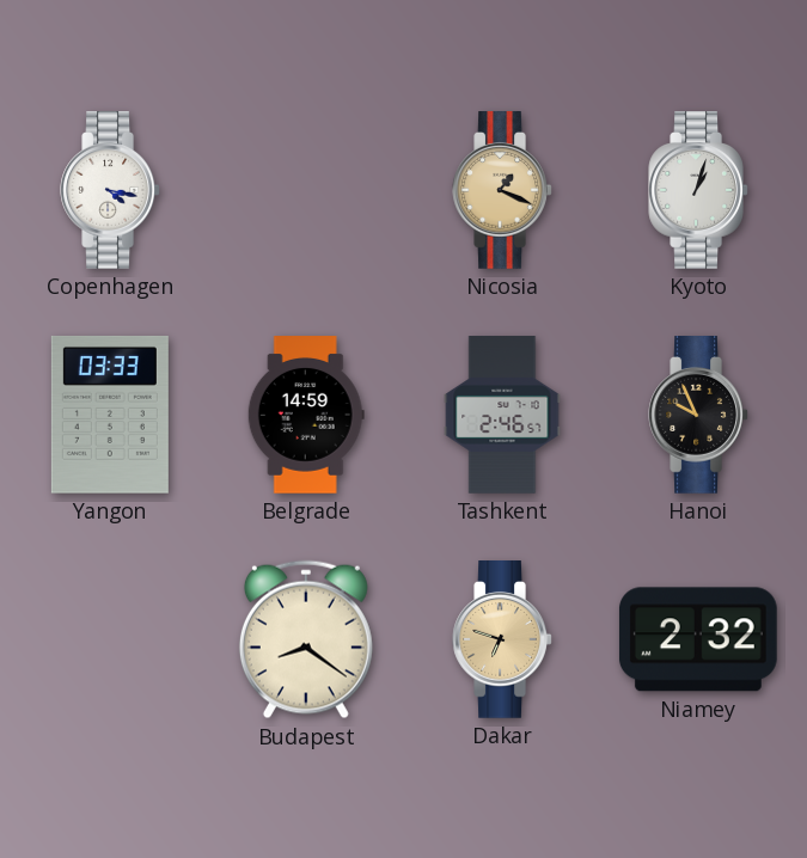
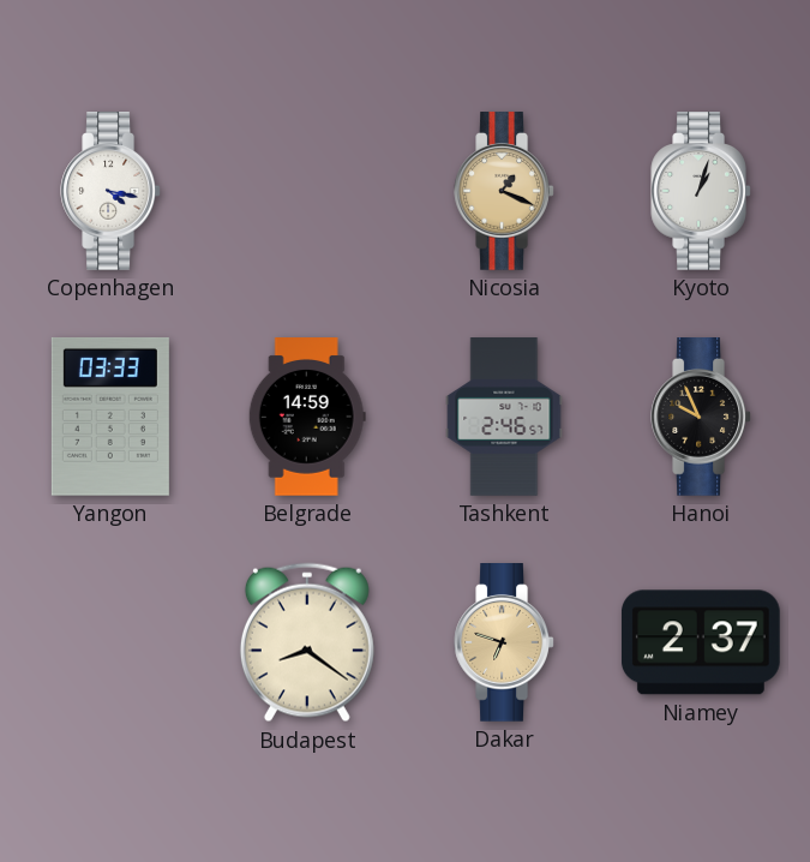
Niamey: 2:32 -> 2:37
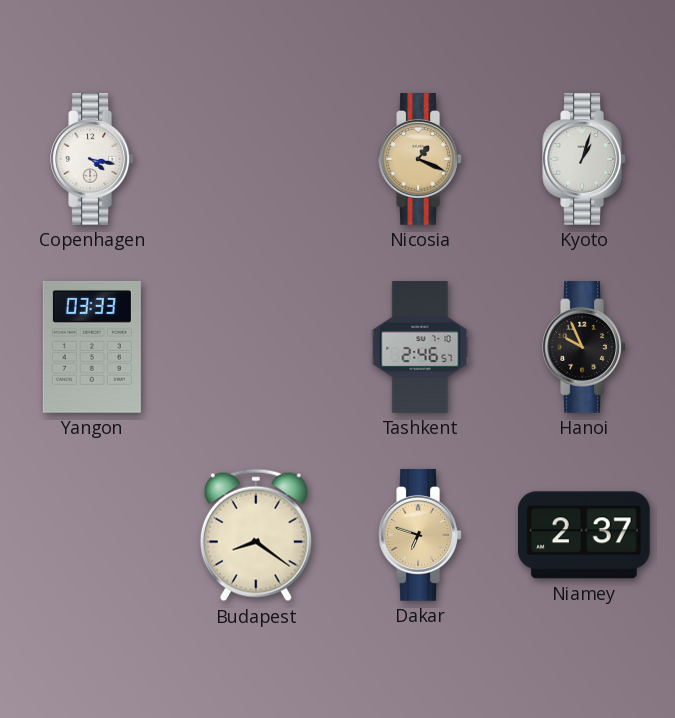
Belgrade: 14:59 -> none
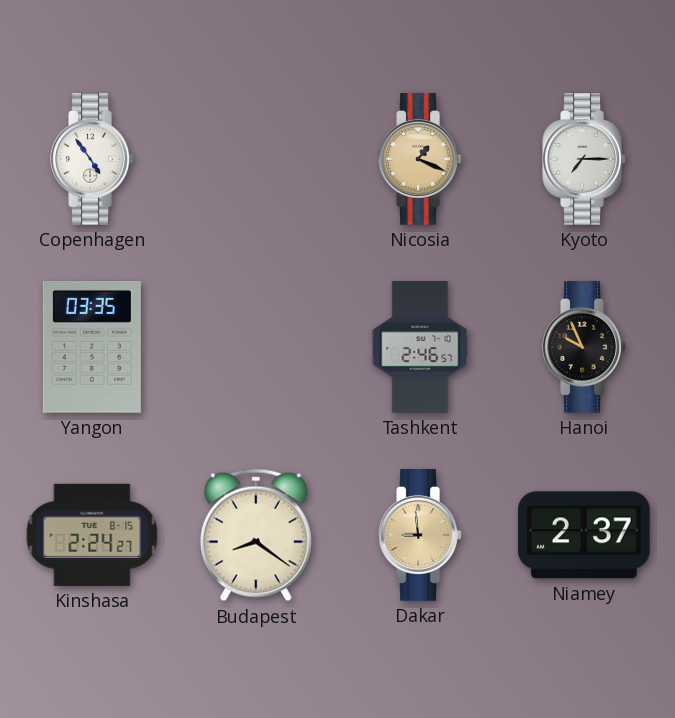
Copenhagen: 4:17 -> 4:54
Kyoto: 1:03 -> 7:15
Yangon: 03:33 -> 03:35
Kinshasa: none -> 2:24
Dakar: 6:48 -> 8:59
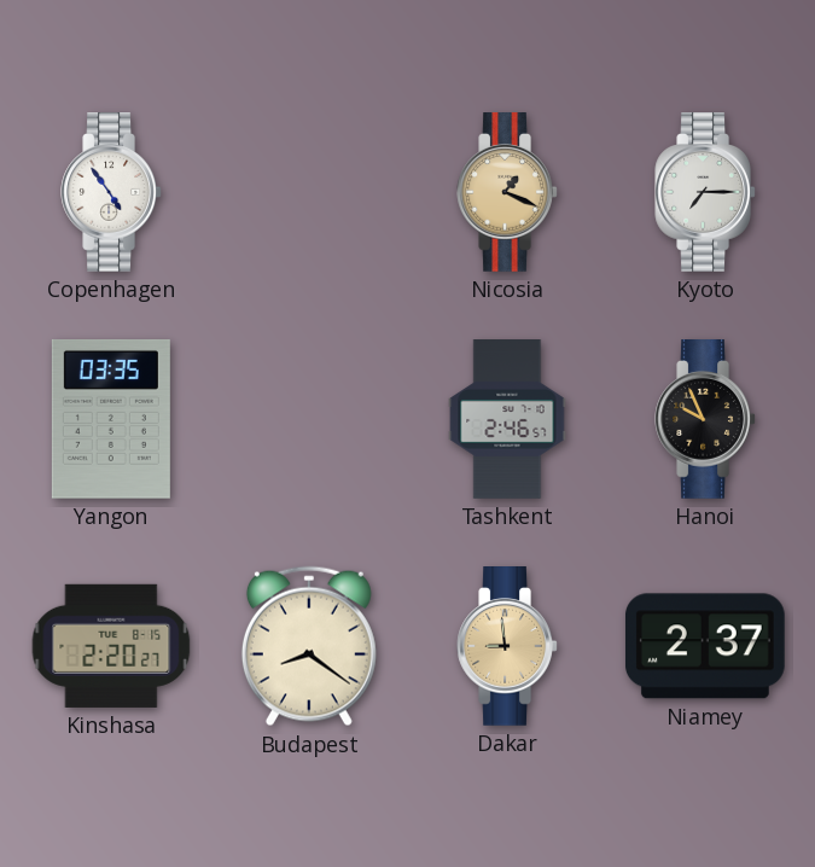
Kinshasa: 2:24 -> 2:20
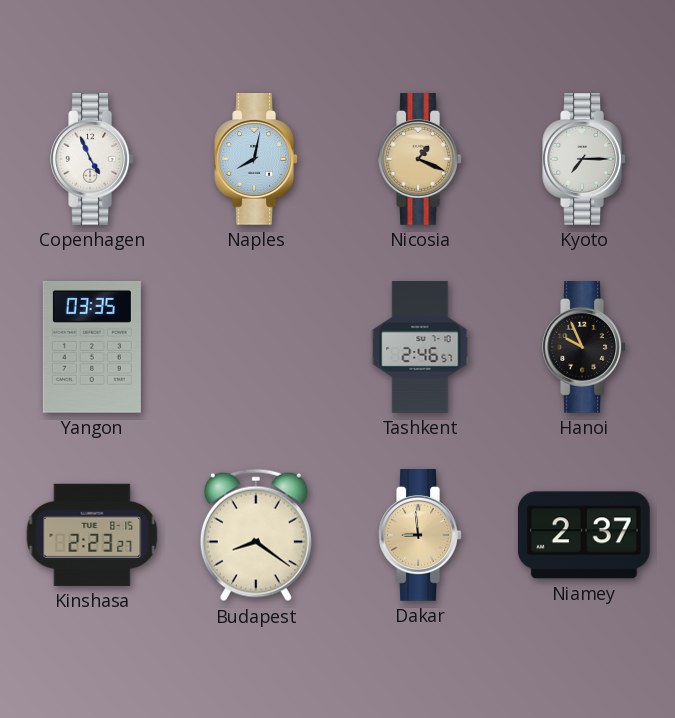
Copenhagen: 4:54 -> 4:56
Naples: none -> 8:02
Kinshasa: 2:20 -> 2:23
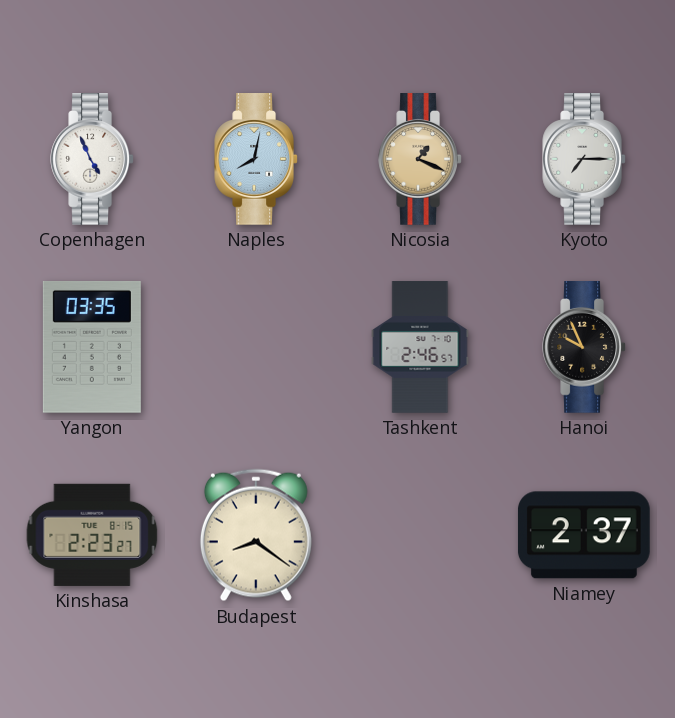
Dakar: 8:59 -> none
